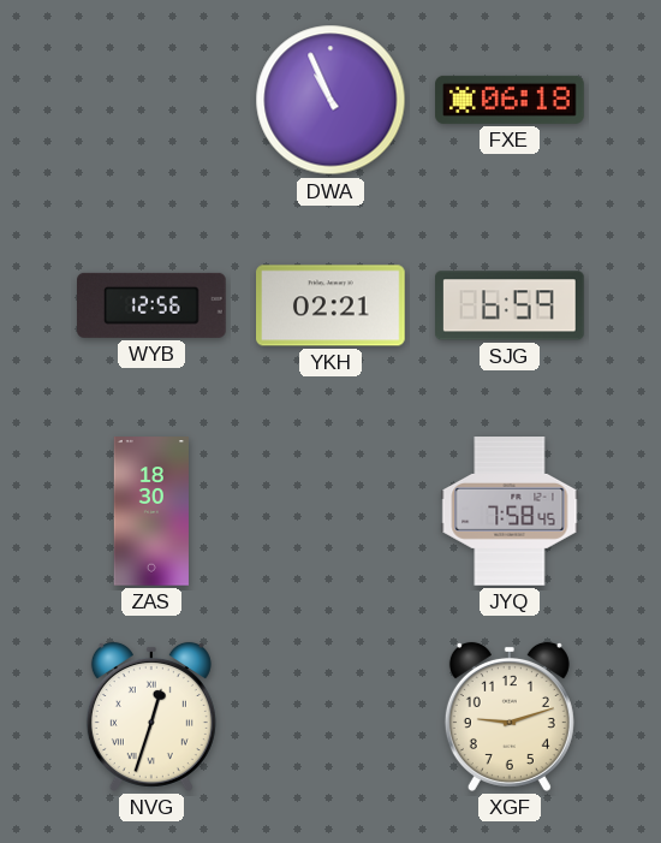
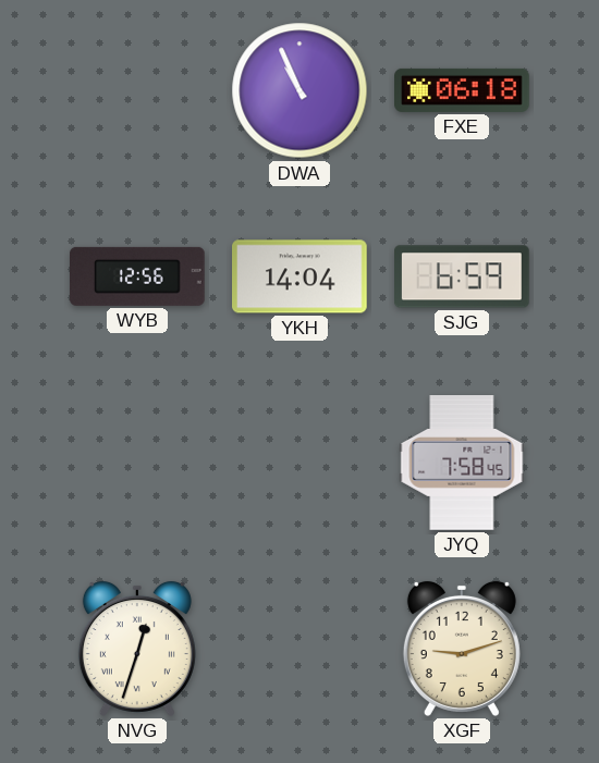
YKH: 02:21 -> 14:04
ZAS: 18:30 -> none
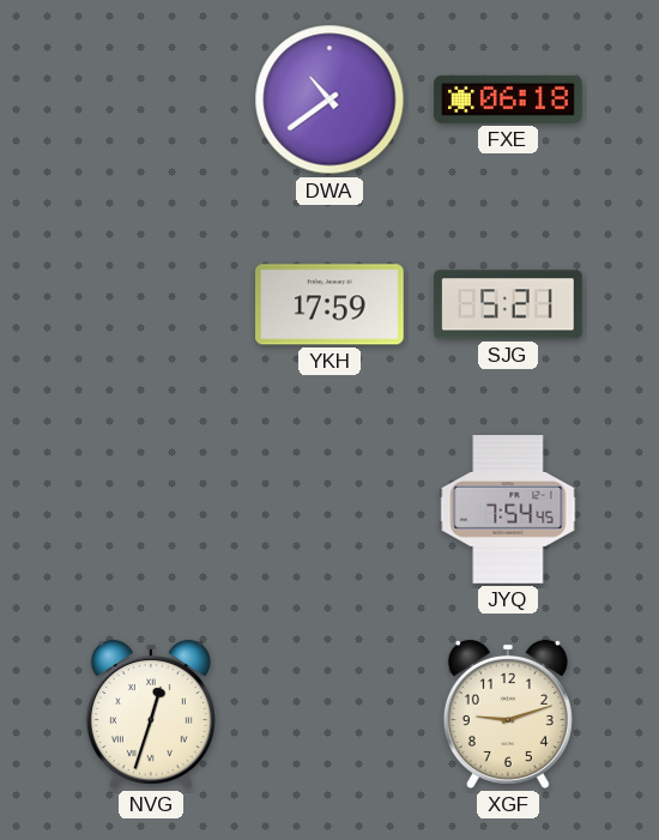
DWA: 10:56 -> 10:39
WYB: 12:56 -> none
YKH: 14:04 -> 17:59
SJG: 6:59 -> 5:21
JYQ: 7:58 -> 7:54
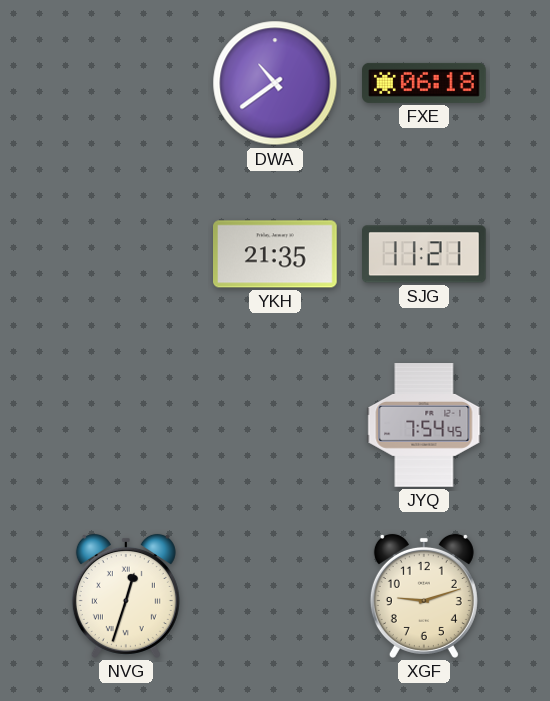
YKH: 17:59 -> 21:35
SJG: 5:21 -> 11:21
